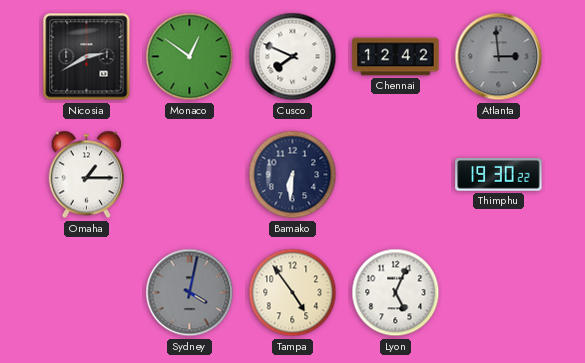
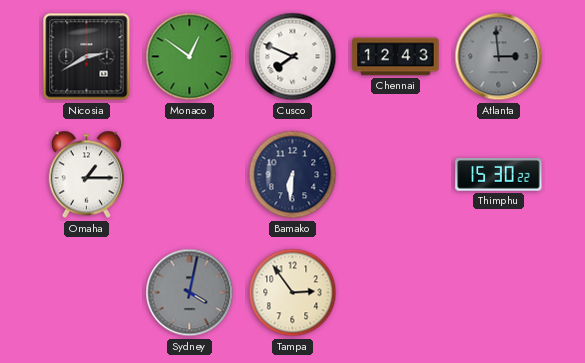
Chennai: 12:42 -> 12:43
Thimphu: 19:30 -> 15:30
Tampa: 4:54 -> 2:54
Lyon: 5:04 -> none
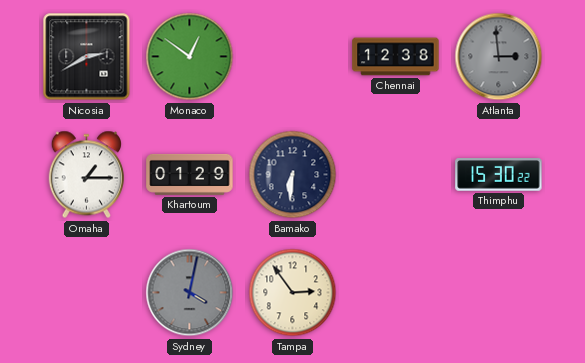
Cusco: 7:49 -> none
Chennai: 12:43 -> 12:38
Khartoum: none -> 01:29
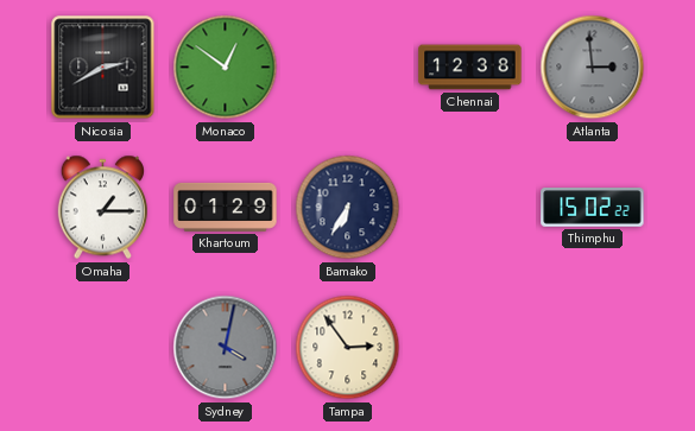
Bamako: 6:31 -> 6:35
Thimphu: 15:30 -> 15:02
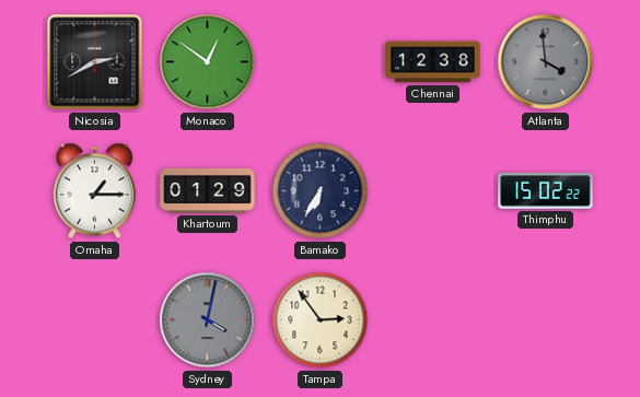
Atlanta: 2:59 -> 3:59
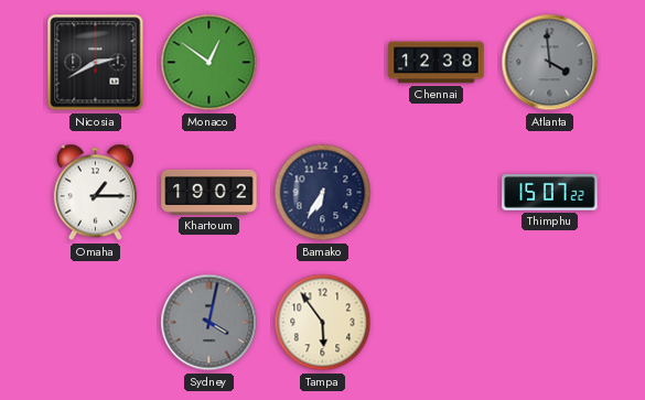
Khartoum: 01:29 -> 19:02
Thimphu: 15:02 -> 15:07
Tampa: 2:54 -> 5:54
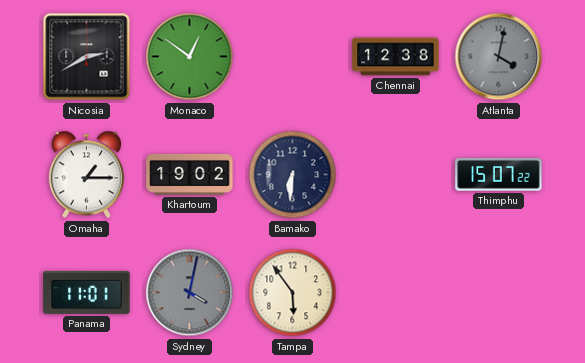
Atlanta: 3:59 -> 4:02
Bamako: 6:35 -> 6:31
Panama: none -> 11:01
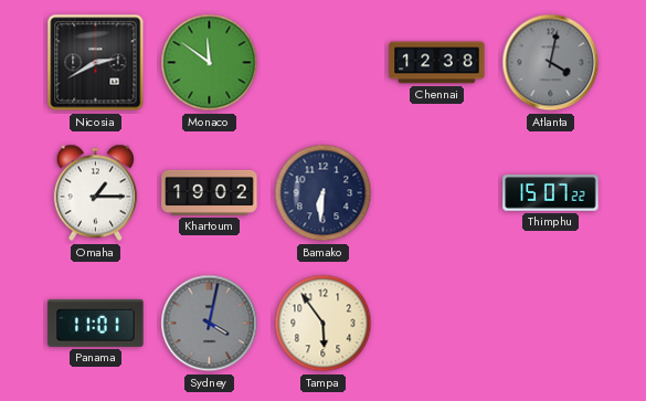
Monaco: 12:51 -> 11:51
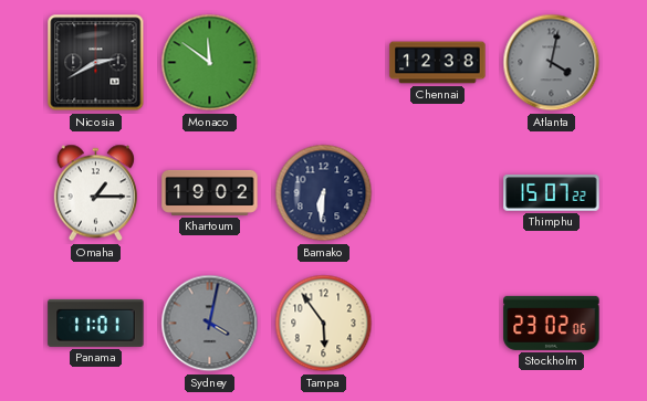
Stockholm: none -> 23:02
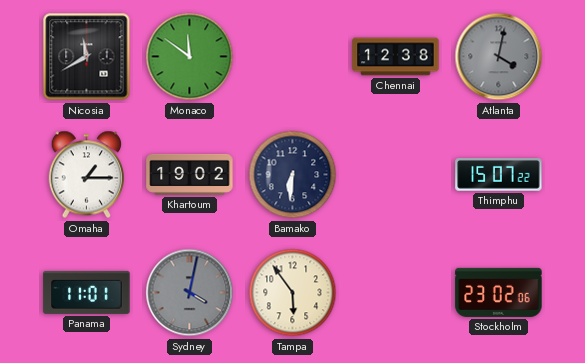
Nicosia: 2:40 -> 11:40
